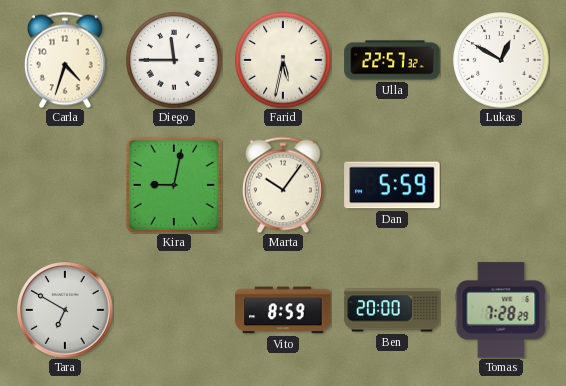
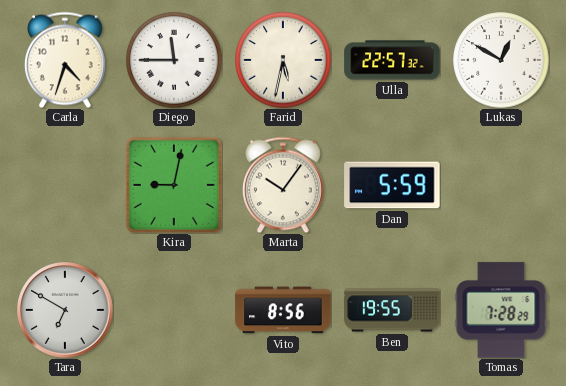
Vito: 8:59 -> 8:56
Ben: 20:00 -> 19:55
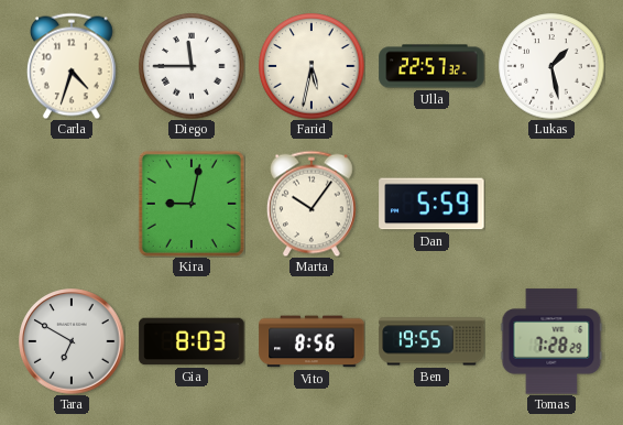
Lukas: 12:50 -> 1:28
Gia: none -> 8:03
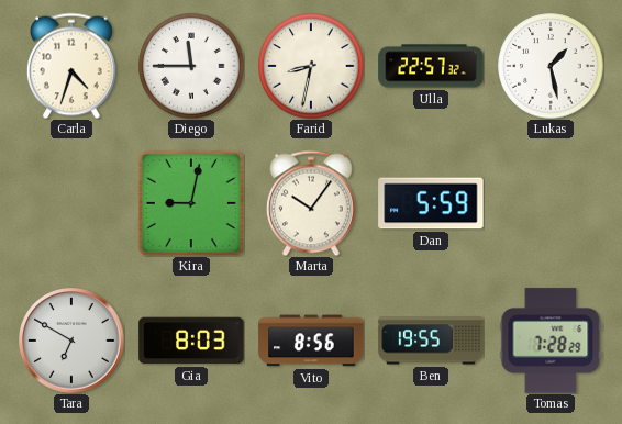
Farid: 5:32 -> 8:32
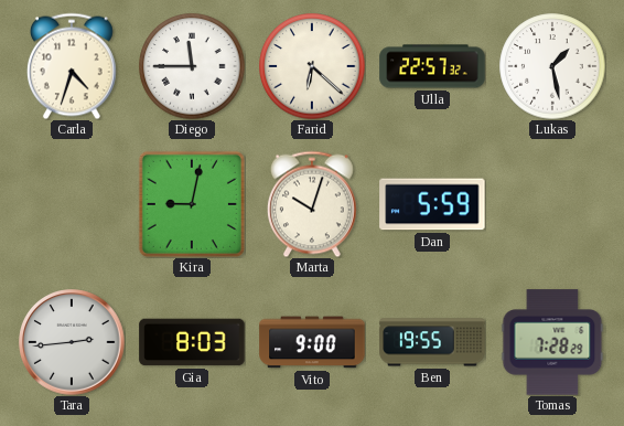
Farid: 8:32 -> 6:22
Marta: 10:06 -> 10:03
Tara: 6:50 -> 2:44
Vito: 8:56 -> 9:00
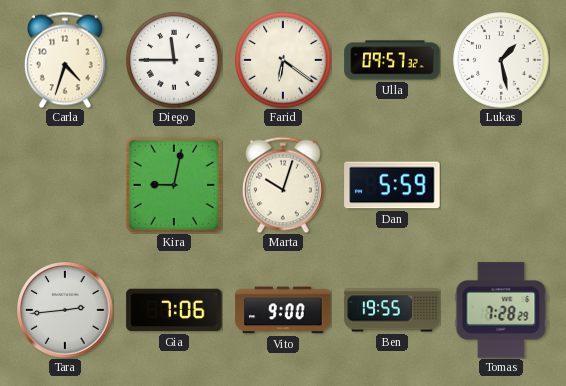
Farid: 6:22 -> 6:21
Ulla: 22:57 -> 09:57
Gia: 8:03 -> 7:06
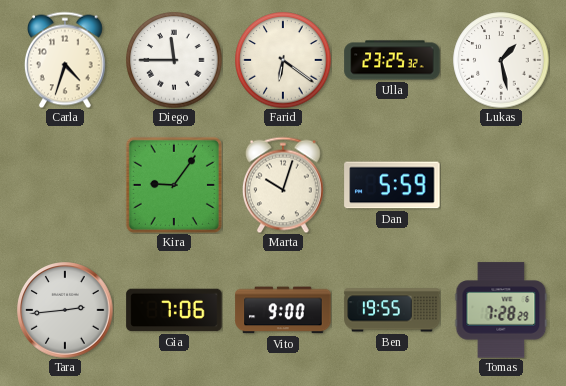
Ulla: 09:57 -> 23:25
Kira: 9:02 -> 9:06
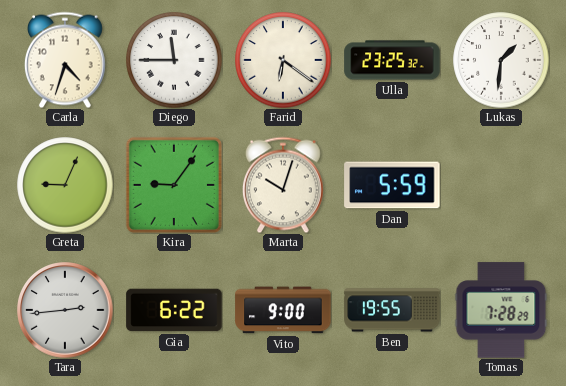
Lukas: 1:28 -> 1:31
Greta: none -> 9:04
Gia: 7:06 -> 6:22
